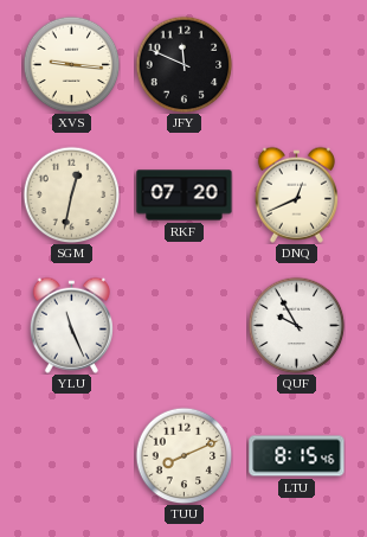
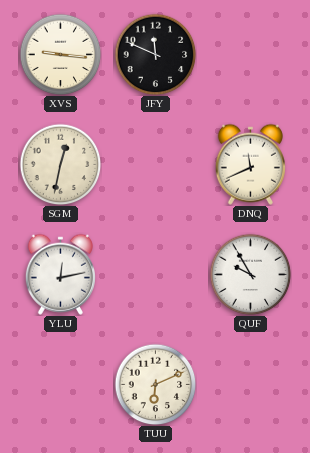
RKF: 07:20 -> none
DNQ: 12:41 -> 11:41
YLU: 11:26 -> 12:13
TUU: 8:11 -> 6:11
LTU: 8:15 -> none
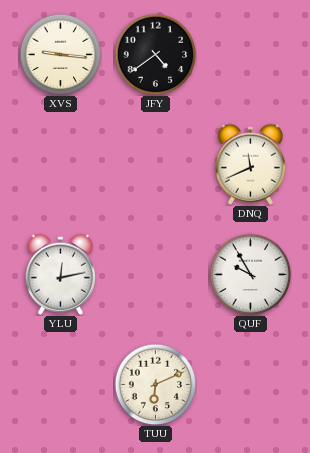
JFY: 11:49 -> 4:39
SGM: 12:32 -> none
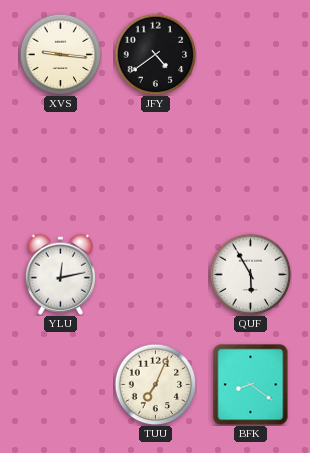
DNQ: 11:41 -> none
QUF: 9:55 -> 5:55
TUU: 6:11 -> 7:04
BFK: none -> 8:21
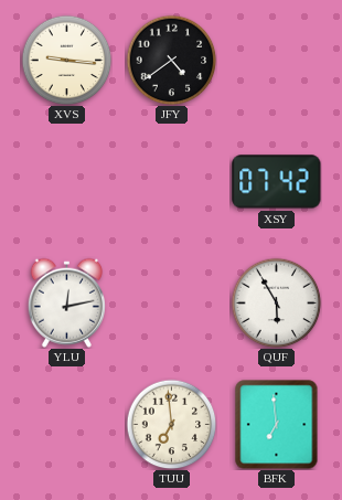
XSY: none -> 07:42
TUU: 7:04 -> 6:59
BFK: 8:21 -> 6:59
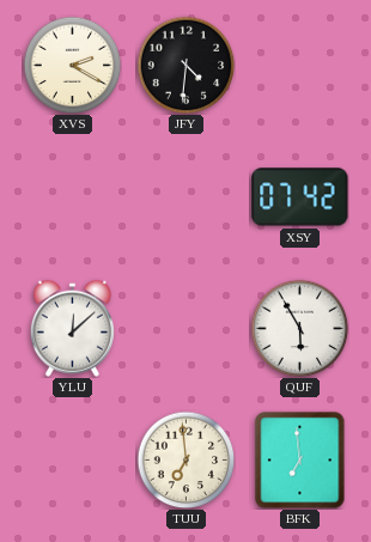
XVS: 9:16 -> 2:20
JFY: 4:39 -> 4:31
YLU: 12:13 -> 12:08
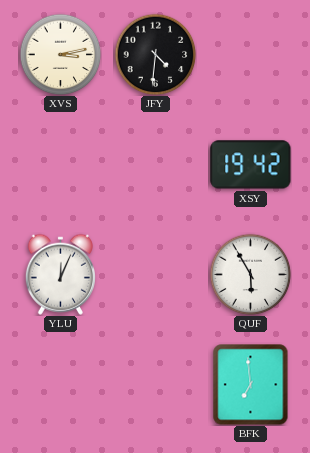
XVS: 2:20 -> 3:13
XSY: 07:42 -> 19:42
YLU: 12:08 -> 12:04
TUU: 6:59 -> none
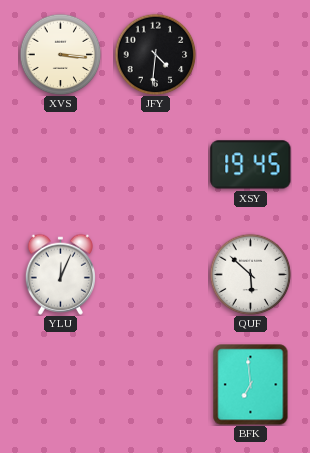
XVS: 3:13 -> 3:16
XSY: 19:42 -> 19:45
QUF: 5:55 -> 5:52
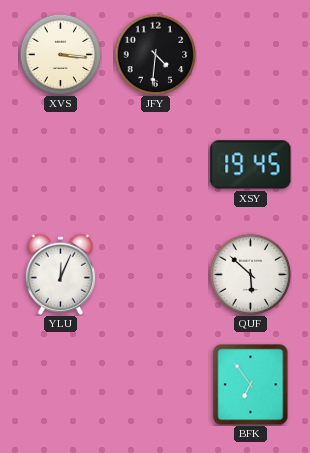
BFK: 6:59 -> 6:54
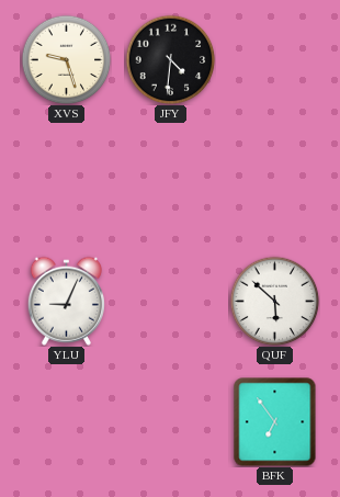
XVS: 3:16 -> 9:27
XSY: 19:45 -> none
YLU: 12:04 -> 9:04
